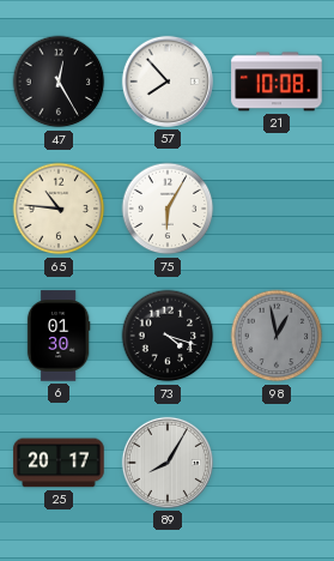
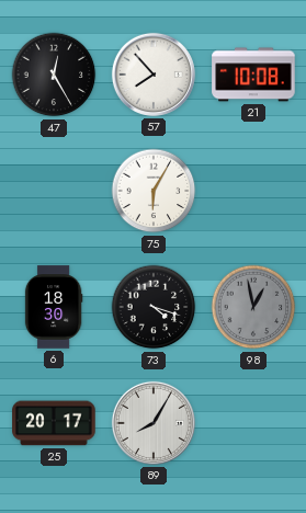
65: 10:46 -> none
6: 01:30 -> 18:30
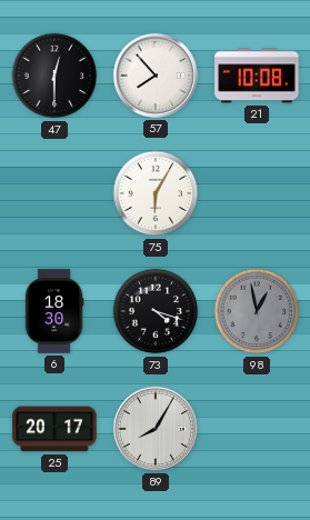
47: 12:25 -> 12:30
